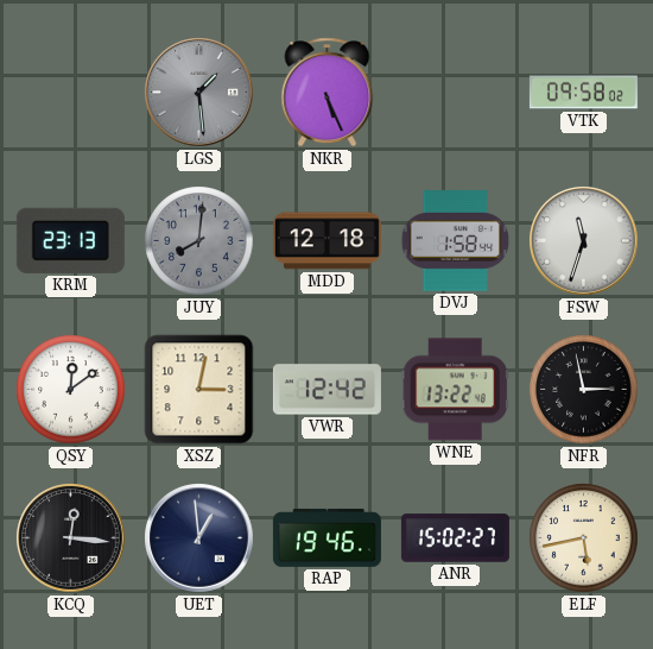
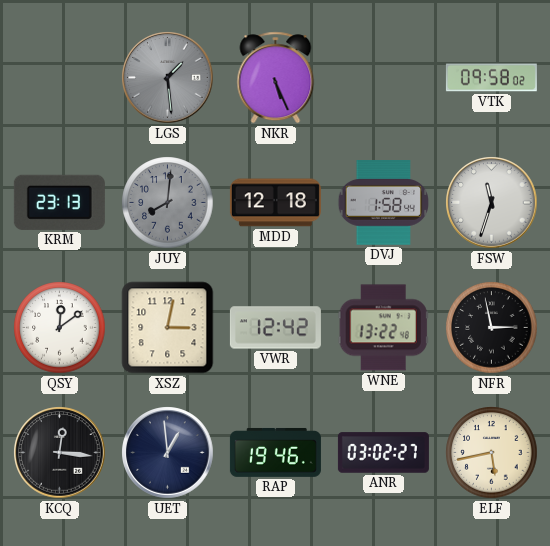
ANR: 15:02 -> 03:02
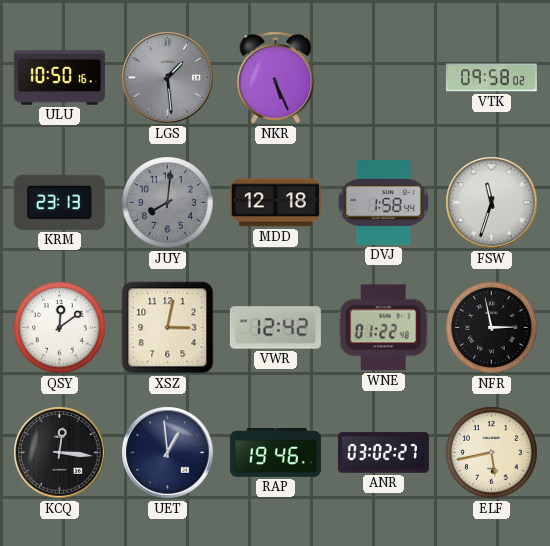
ULU: none -> 10:50
WNE: 13:22 -> 01:22
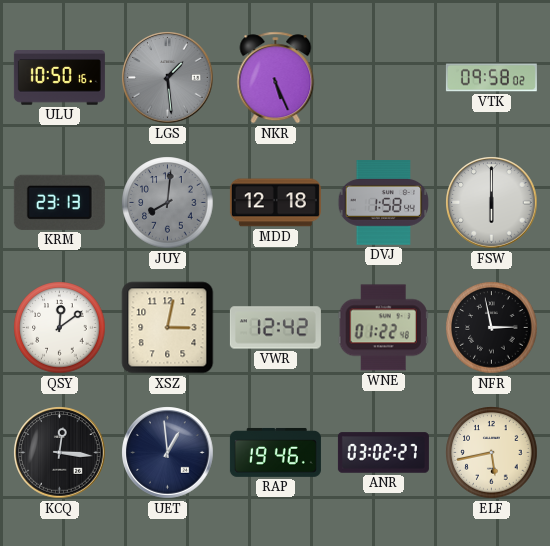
FSW: 11:33 -> 6:00
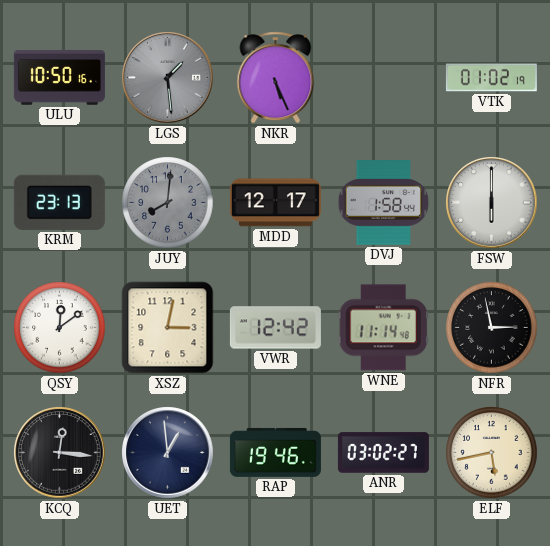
VTK: 09:58 -> 01:02
MDD: 12:18 -> 12:17
WNE: 01:22 -> 11:14
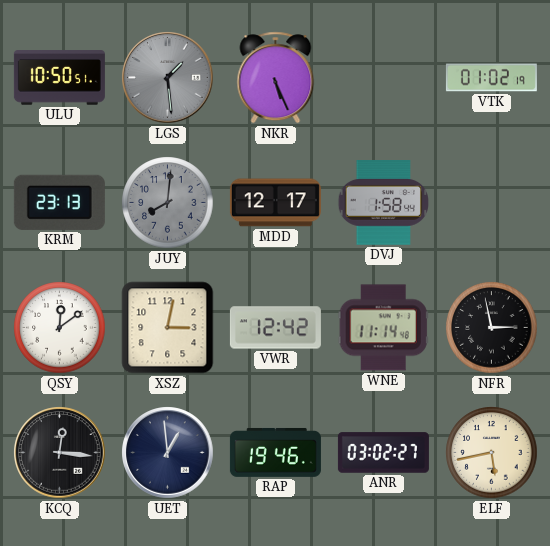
ULU: 10:50:16 -> 10:50:51
FSW: 6:00 -> none
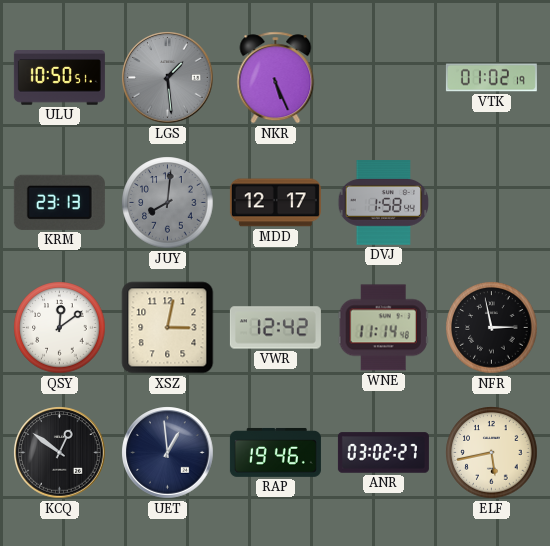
KCQ: 12:16 -> 12:51
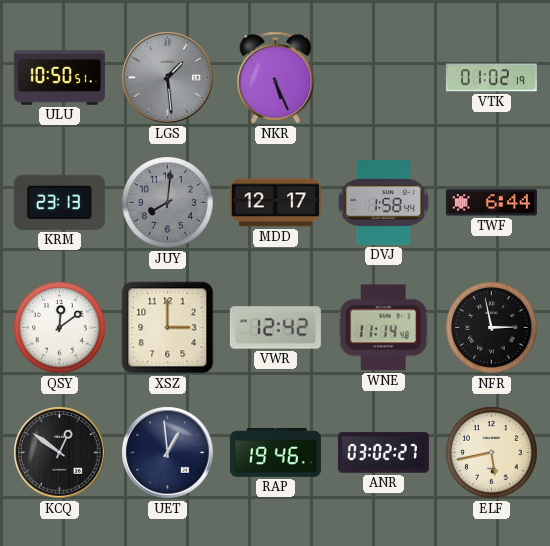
TWF: none -> 6:44
XSZ: 3:02 -> 3:00
